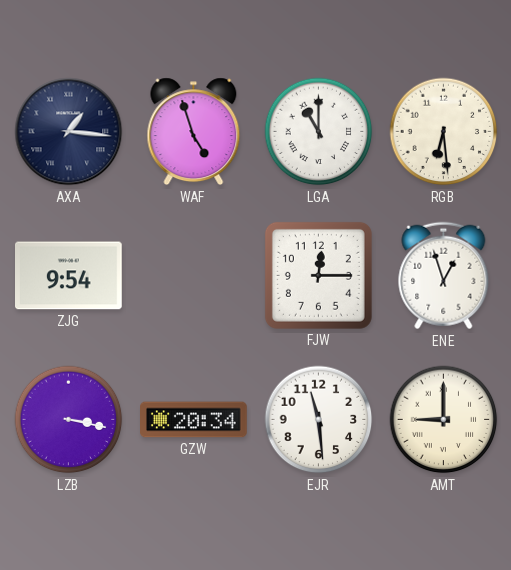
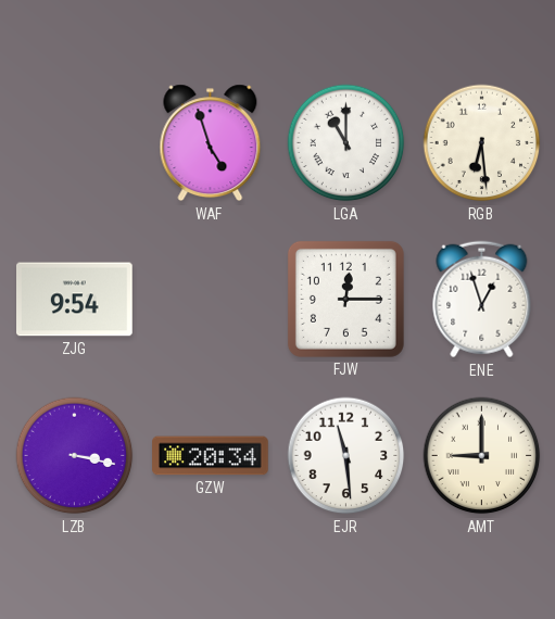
AXA: 1:16 -> none
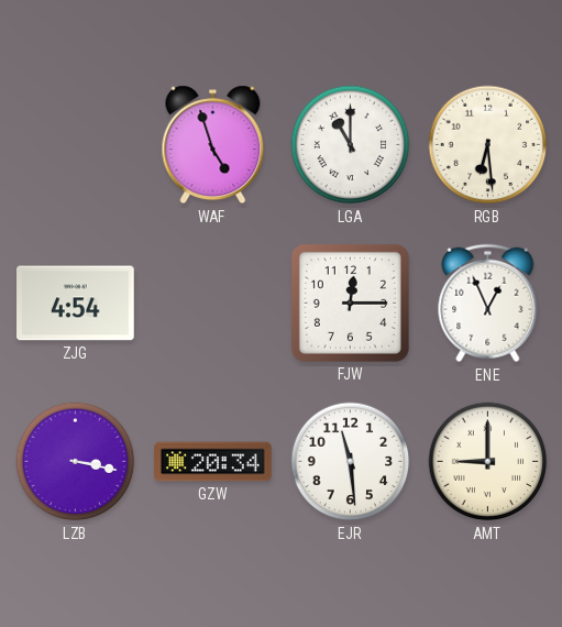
ZJG: 9:54 -> 4:54
ENE: 12:57 -> 12:56
